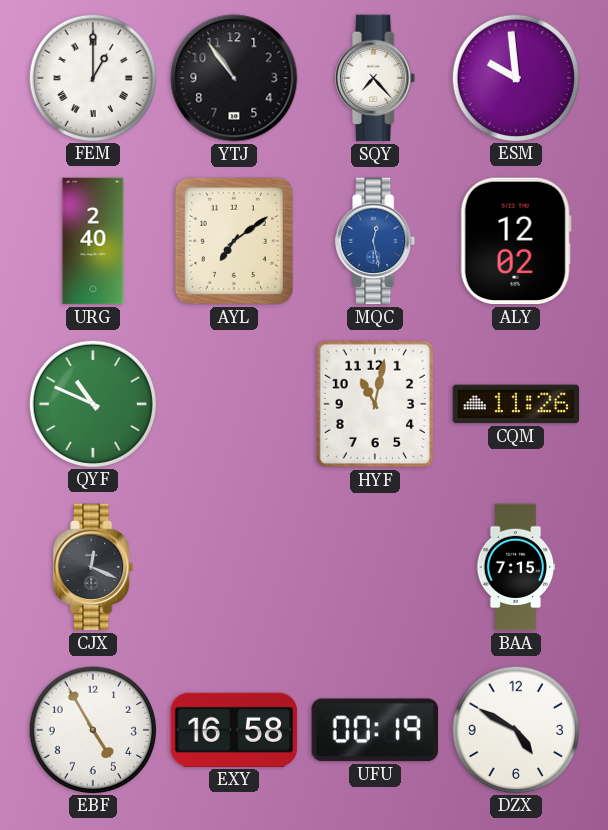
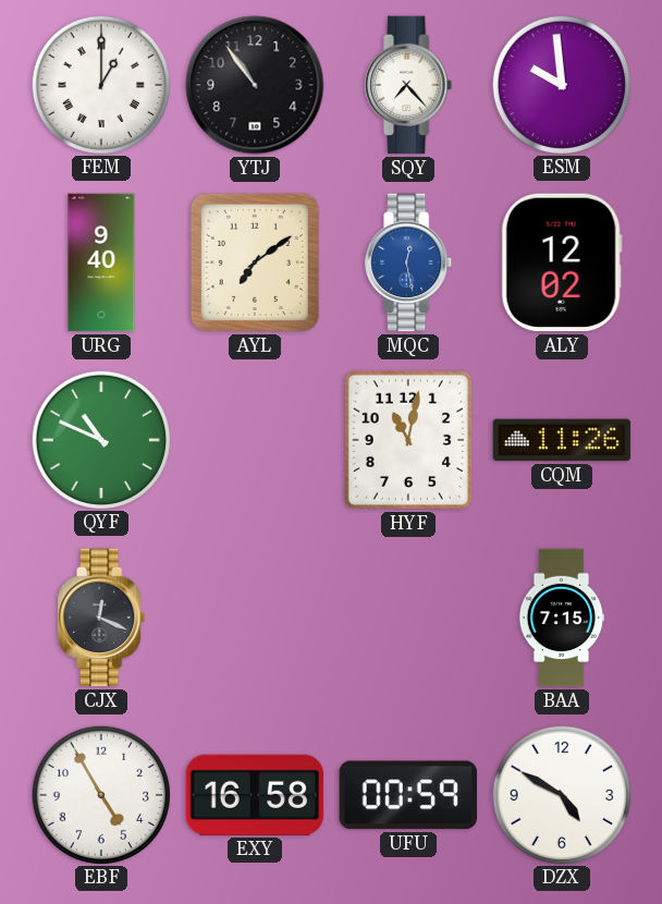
URG: 2:40 -> 9:40
UFU: 00:19 -> 00:59
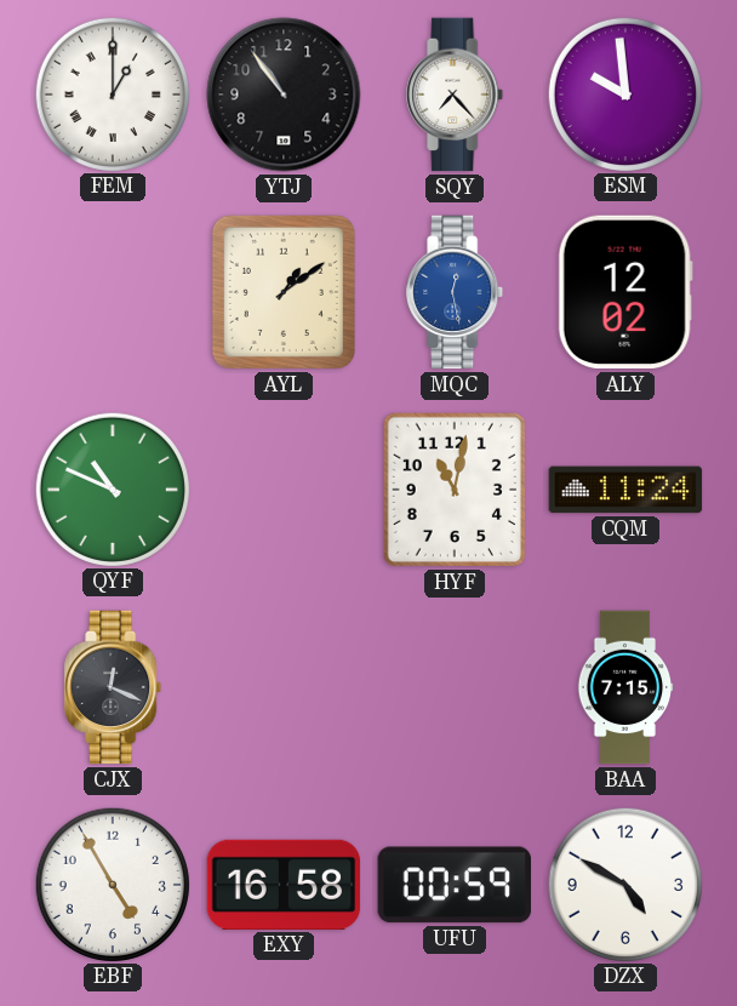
URG: 9:40 -> none
AYL: 7:09 -> 1:09
CQM: 11:26 -> 11:24
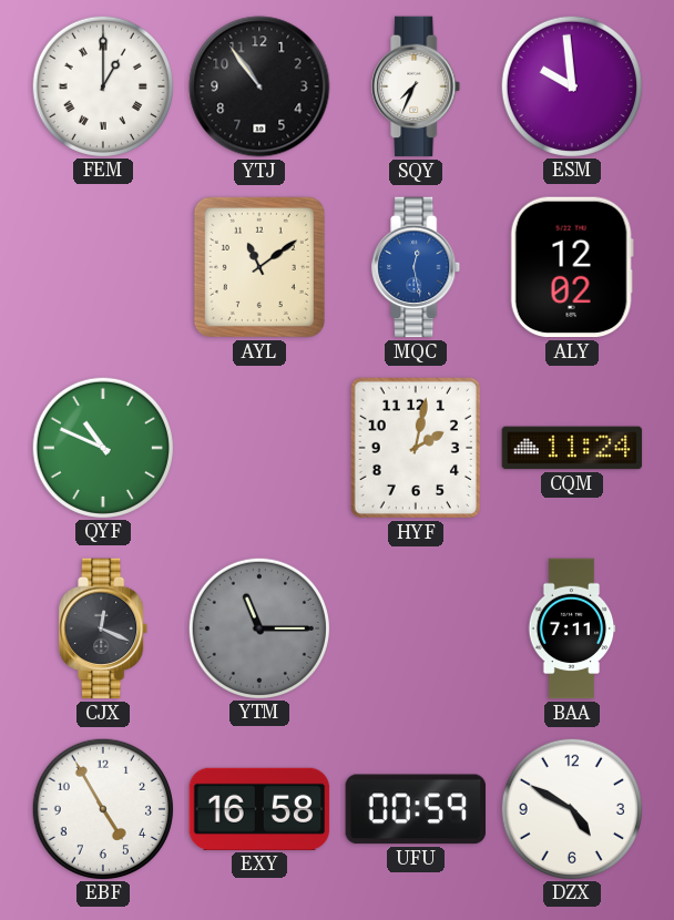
SQY: 7:23 -> 7:34
AYL: 1:09 -> 11:09
HYF: 11:02 -> 2:02
YTM: none -> 11:15
BAA: 7:15 -> 7:11
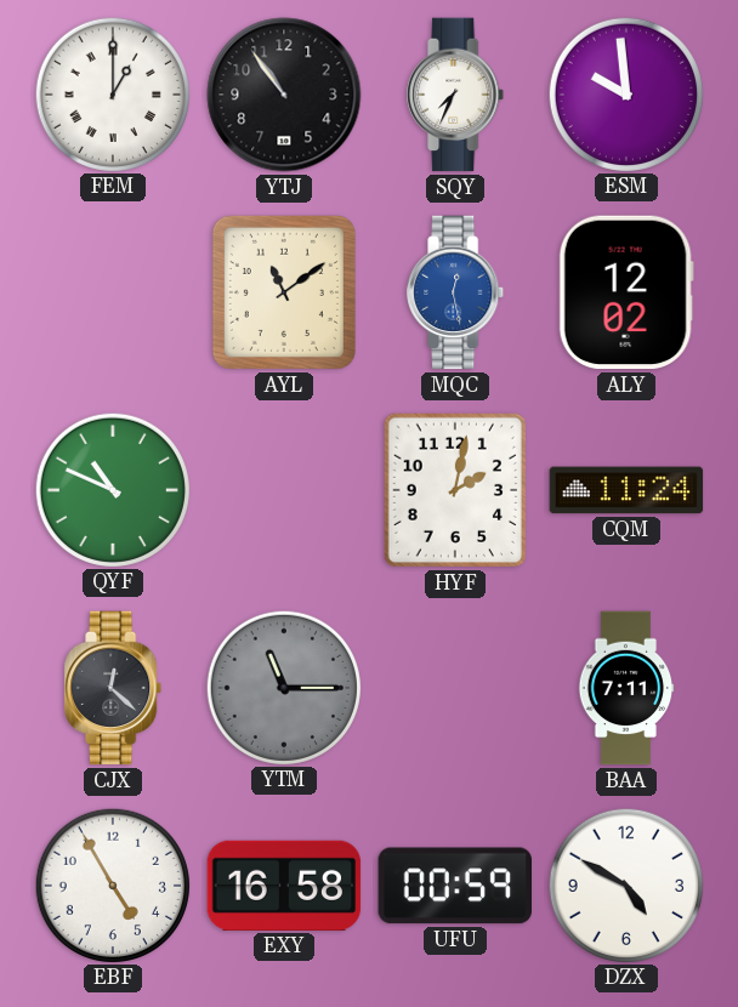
CJX: 12:19 -> 12:22
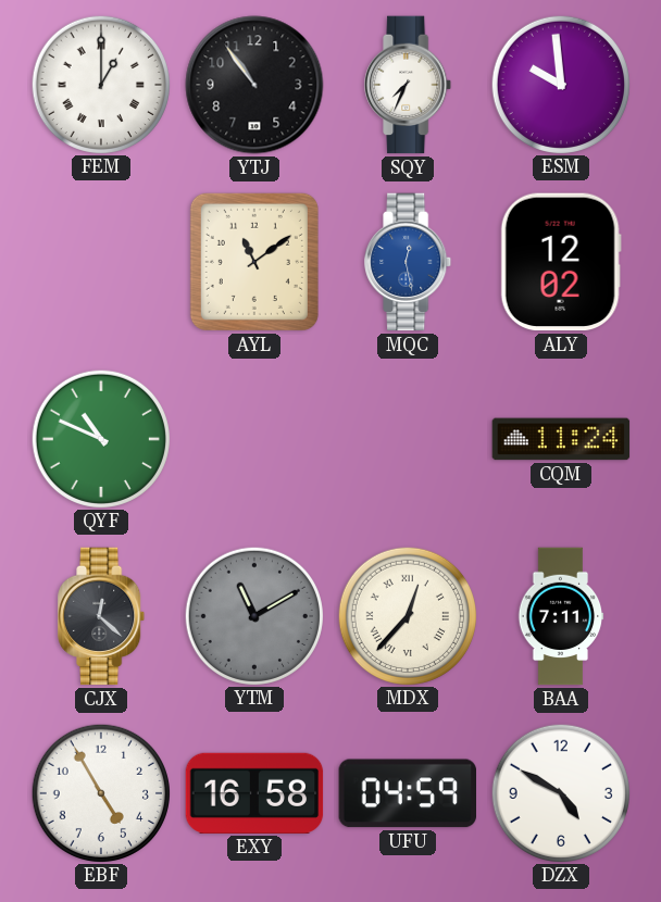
HYF: 2:02 -> none
YTM: 11:15 -> 11:10
MDX: none -> 12:37
UFU: 00:59 -> 04:59
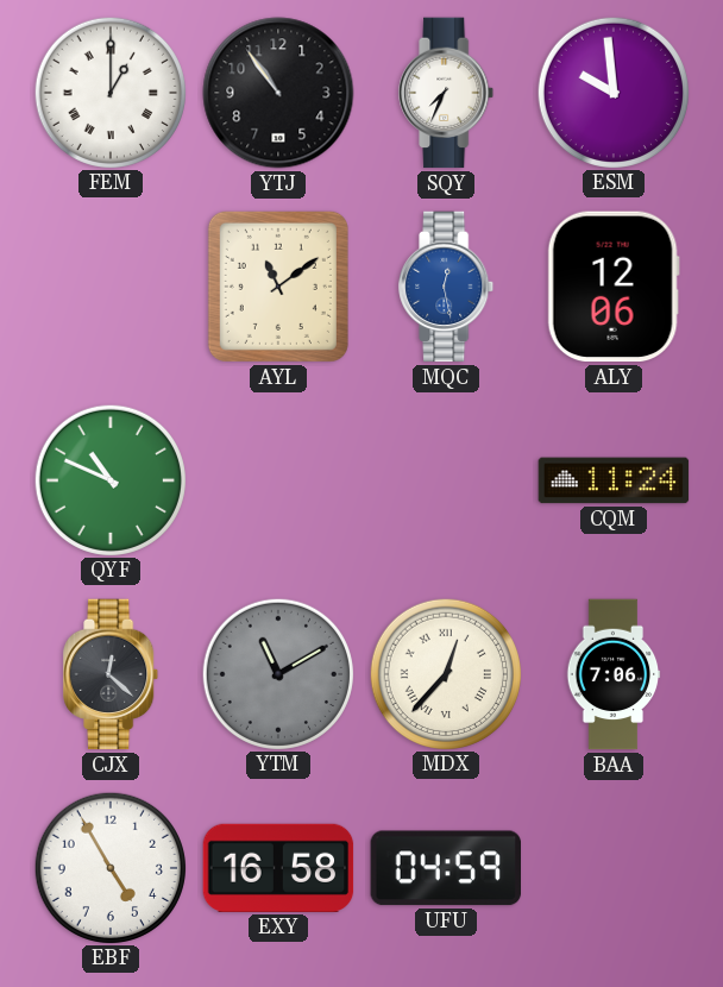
ALY: 12:02 -> 12:06
BAA: 7:11 -> 7:06
DZX: 4:50 -> none
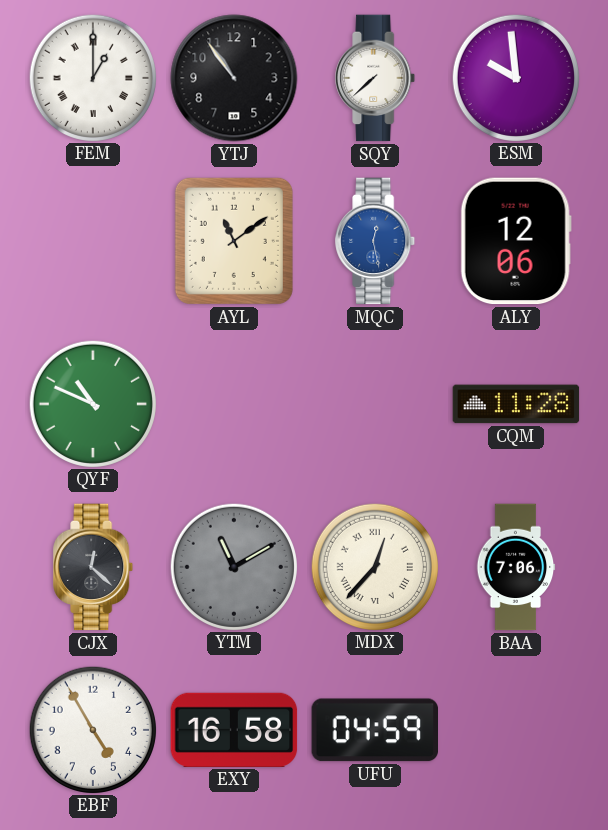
SQY: 7:34 -> 7:38
CQM: 11:24 -> 11:28
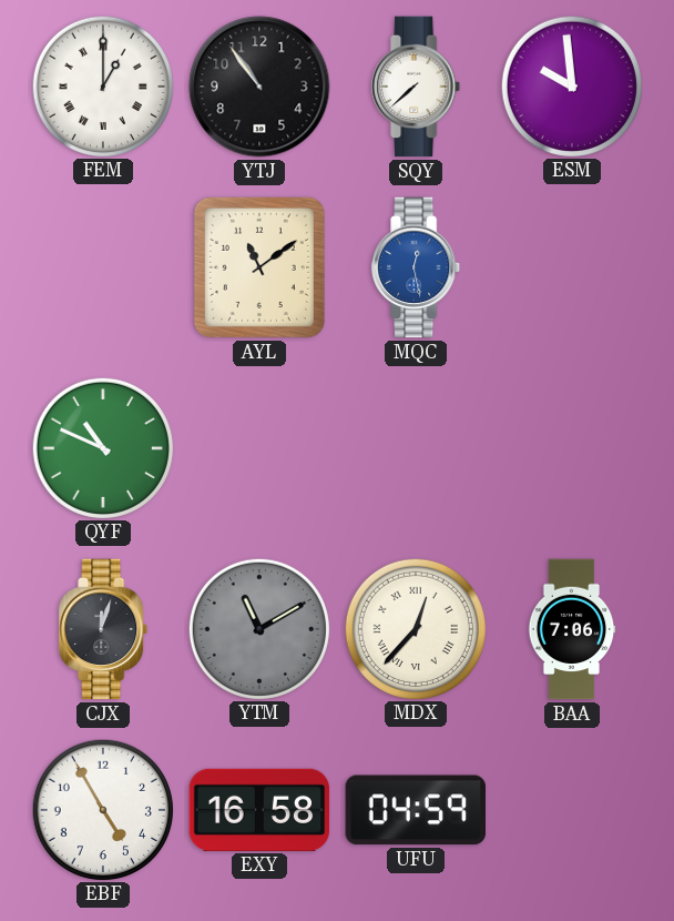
ALY: 12:06 -> none
CQM: 11:28 -> none
CJX: 12:22 -> 12:03
